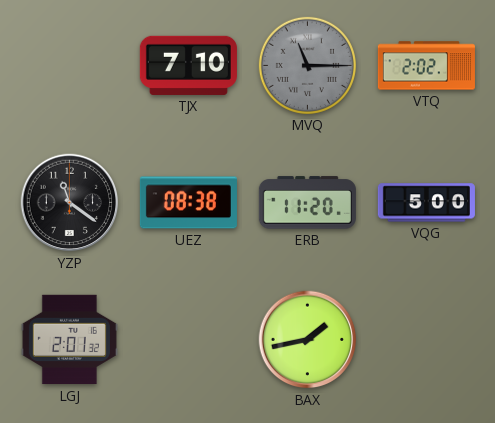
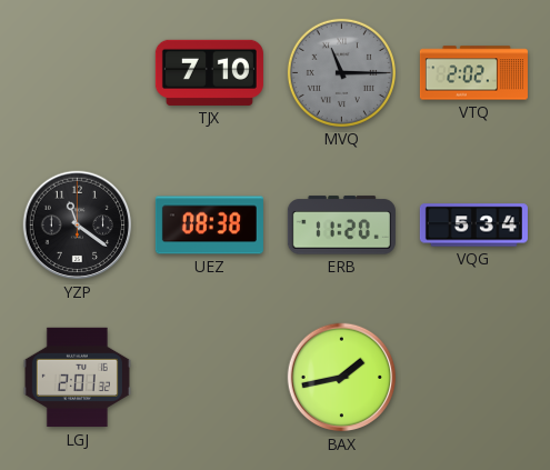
VQG: 5:00 -> 5:34
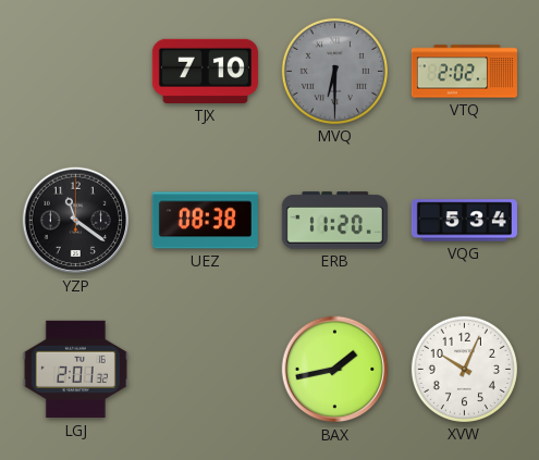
MVQ: 11:15 -> 6:30
XVW: none -> 10:04
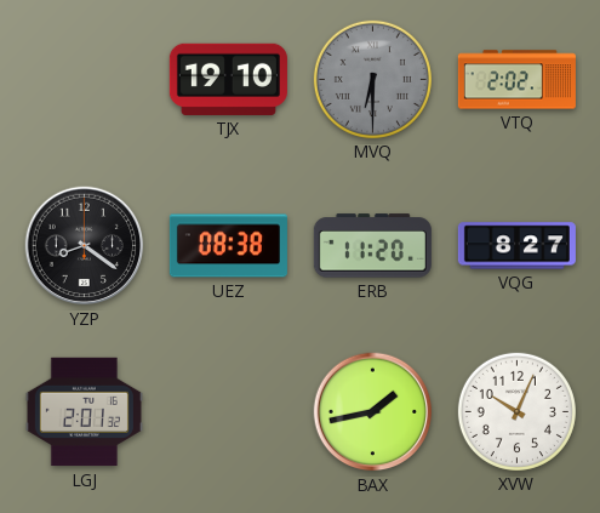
TJX: 7:10 -> 19:10
YZP: 11:21 -> 8:21
VQG: 5:34 -> 8:27
